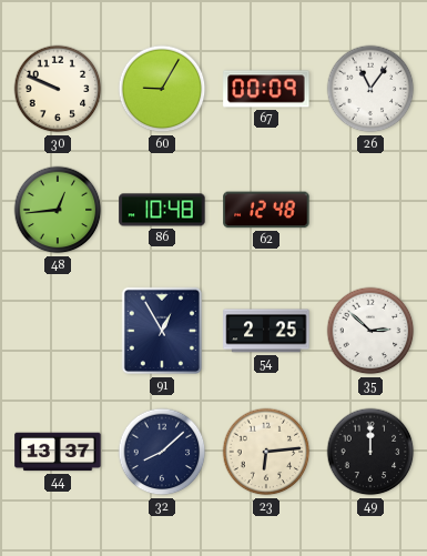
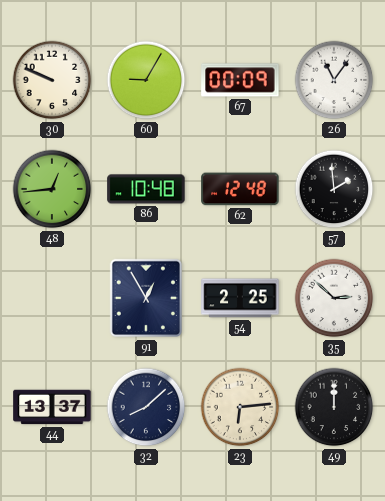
57: none -> 1:59
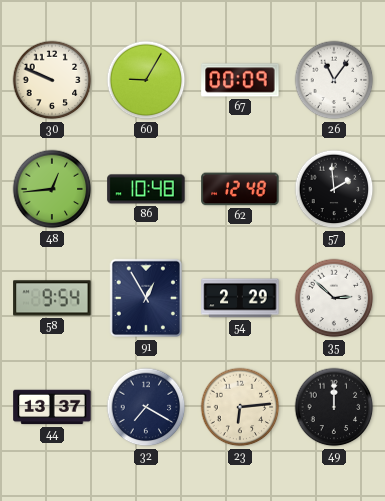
58: none -> 9:54
54: 2:25 -> 2:29
32: 8:08 -> 7:20
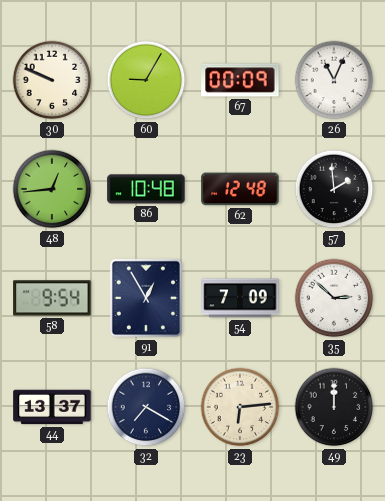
26: 11:06 -> 11:04
54: 2:29 -> 7:09
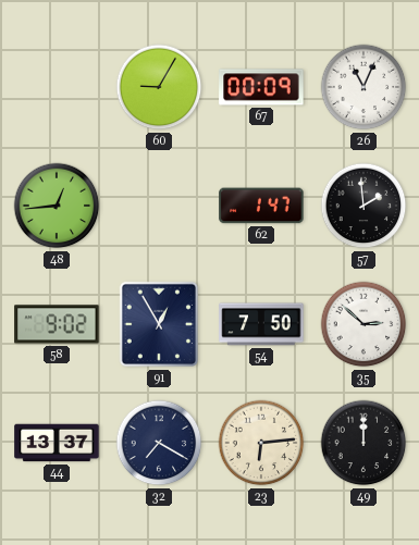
30: 9:49 -> none
86: 10:48 -> none
62: 12:48 -> 1:47
58: 9:54 -> 9:02
54: 7:09 -> 7:50
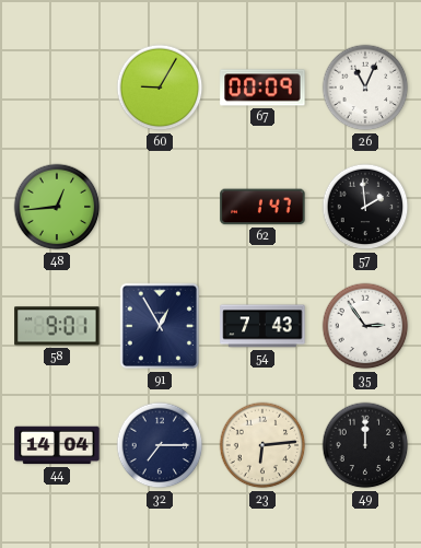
58: 9:02 -> 9:01
54: 7:50 -> 7:43
35: 2:52 -> 2:54
44: 13:37 -> 14:04
32: 7:20 -> 7:15
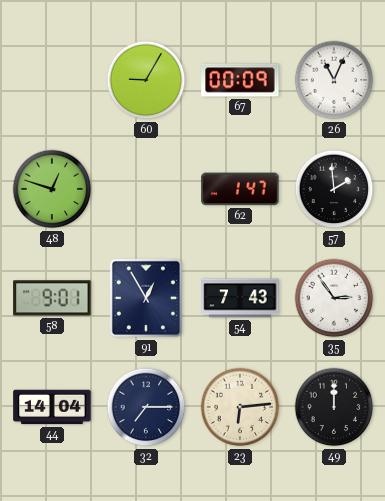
48: 12:44 -> 12:48
